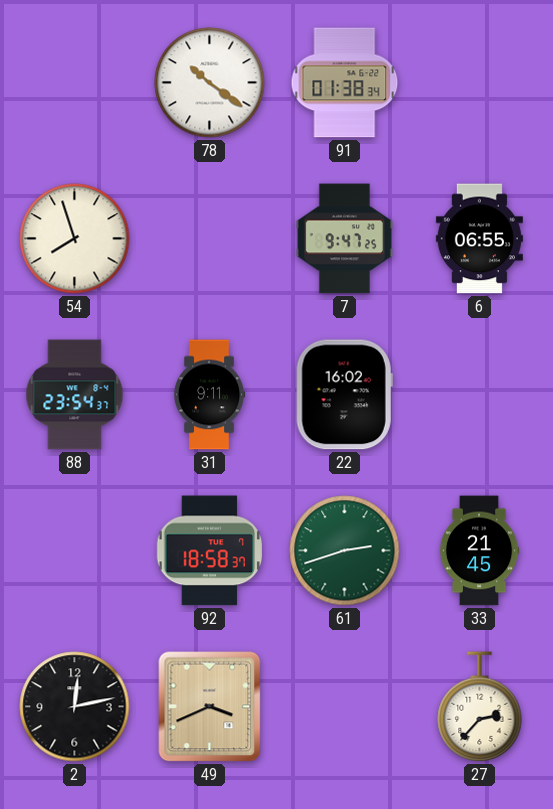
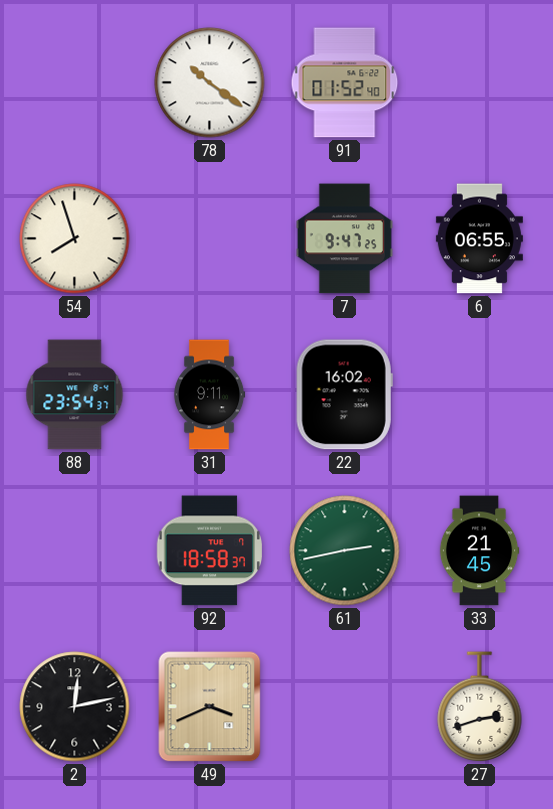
91: 01:38 -> 01:52
61: 2:42 -> 2:43
27: 2:37 -> 2:42
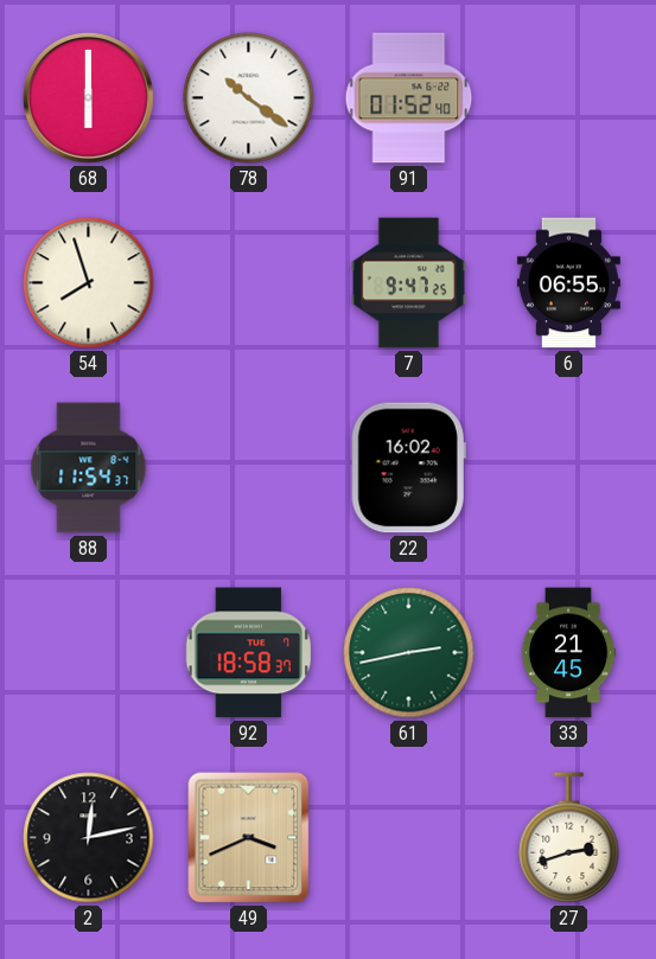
68: none -> 6:00
88: 23:54 -> 11:54
31: 9:11 -> none
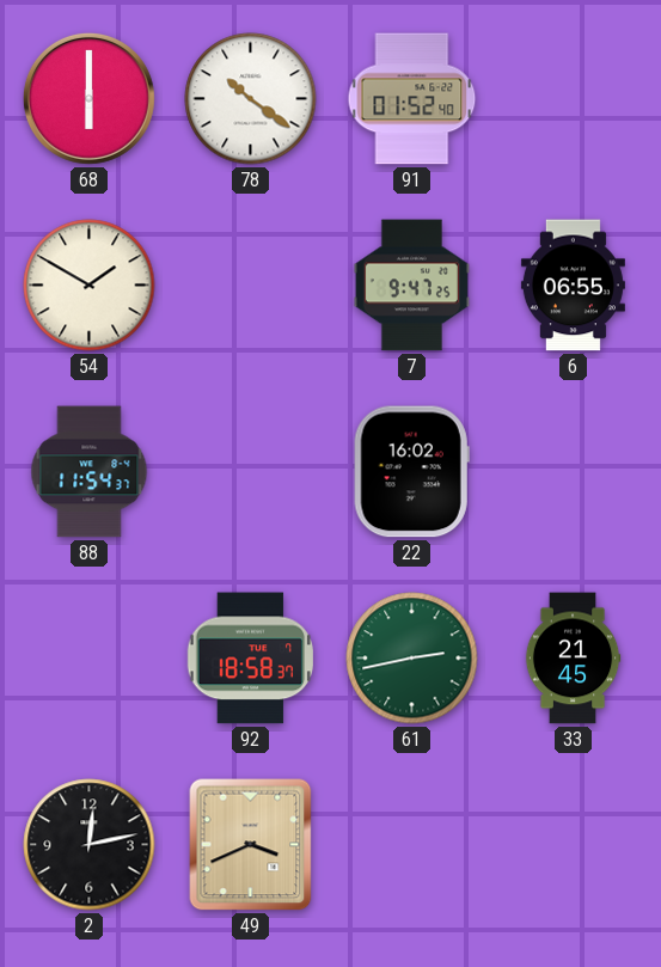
54: 7:57 -> 1:50
27: 2:42 -> none
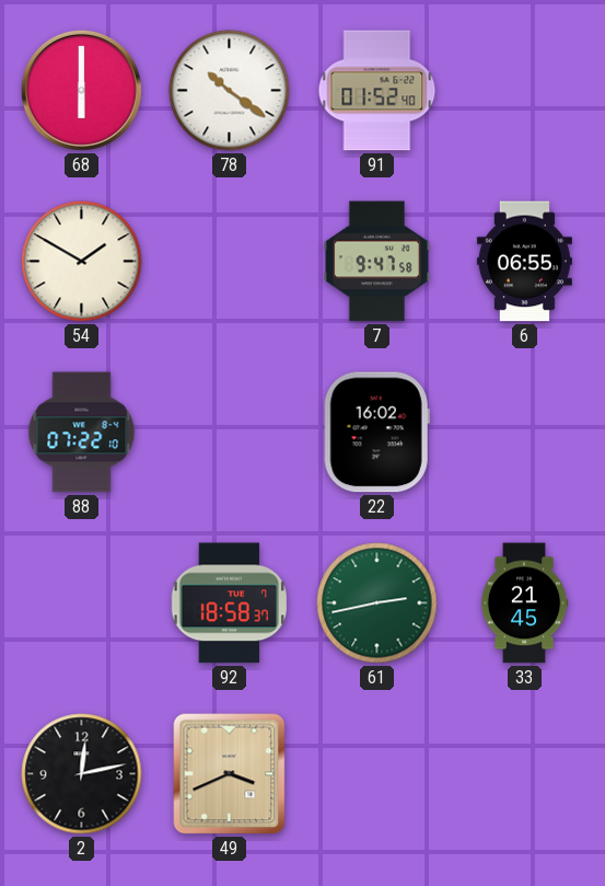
7: 9:47:25 -> 9:47:58
88: 11:54 -> 07:22
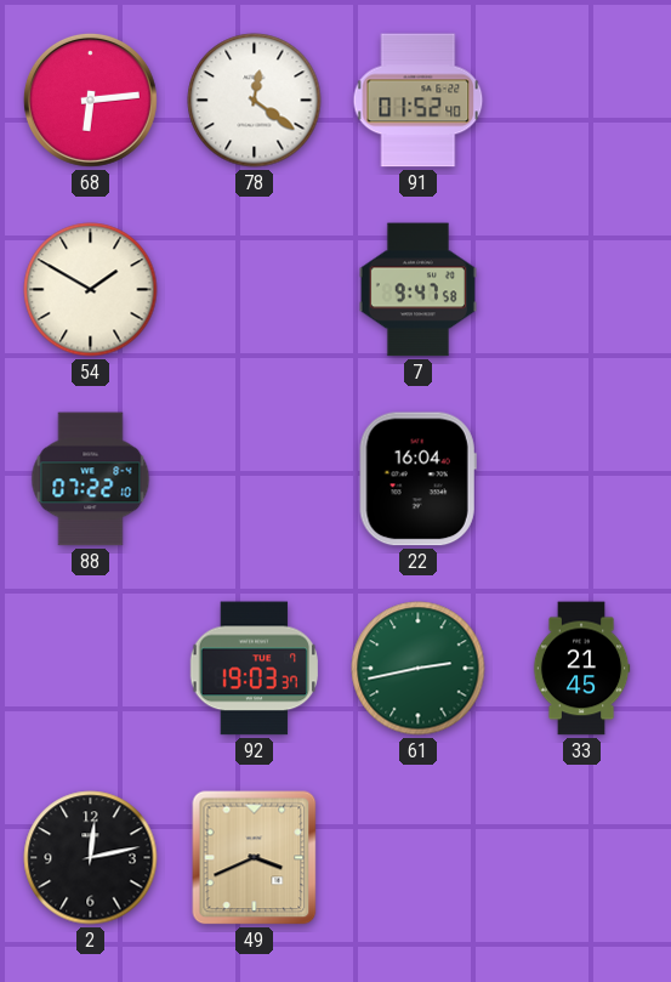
68: 6:00 -> 6:14
78: 10:21 -> 12:21
6: 06:55 -> none
22: 16:02 -> 16:04
92: 18:58 -> 19:03
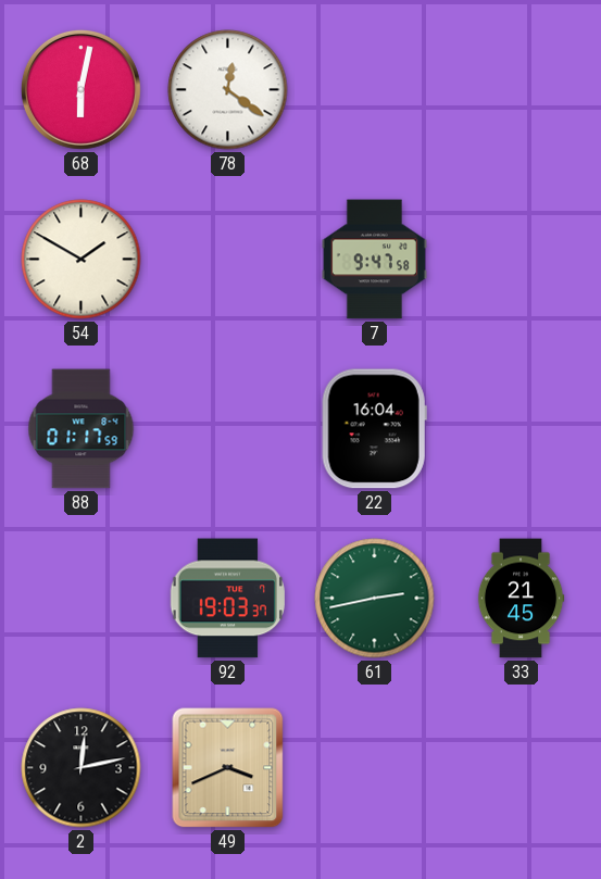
68: 6:14 -> 6:02
91: 01:52 -> none
88: 07:22 -> 01:17
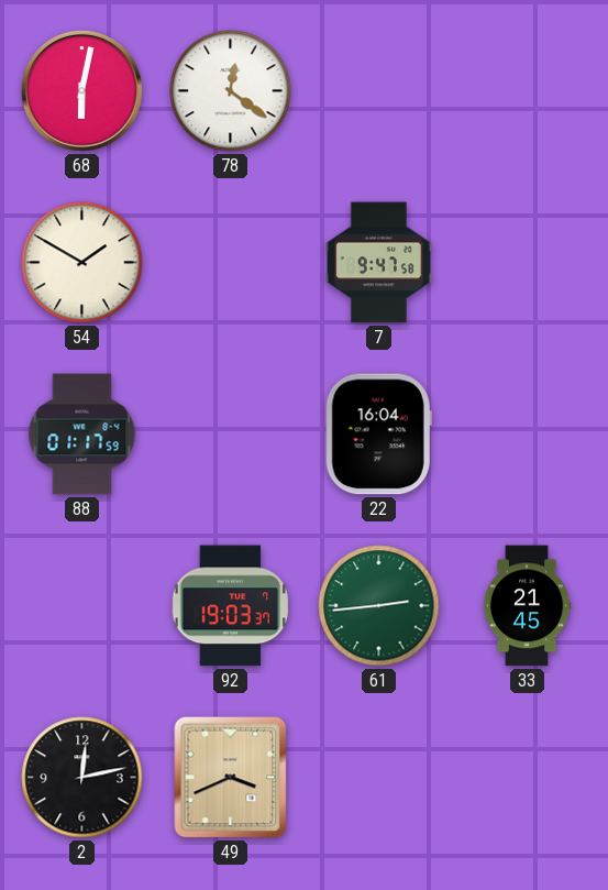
61: 2:43 -> 2:44
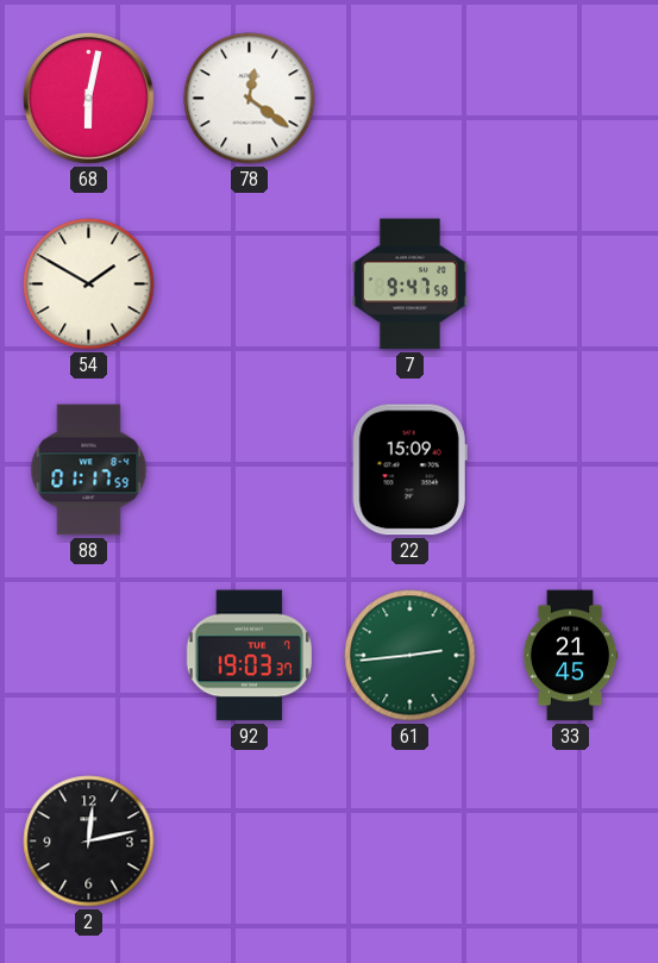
22: 16:04 -> 15:09
49: 3:41 -> none
